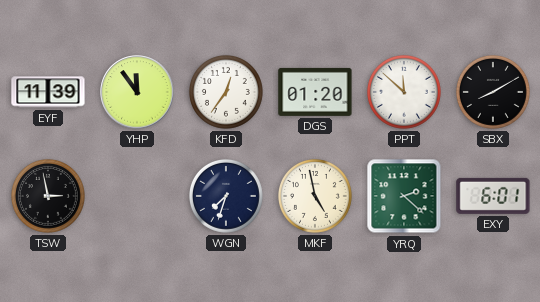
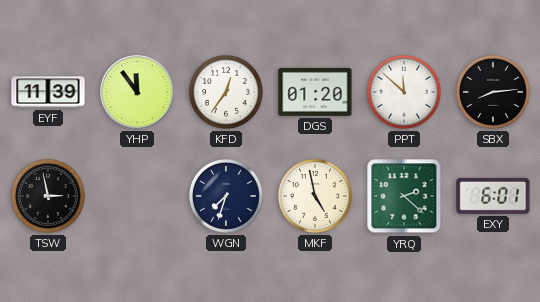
SBX: 8:10 -> 8:14
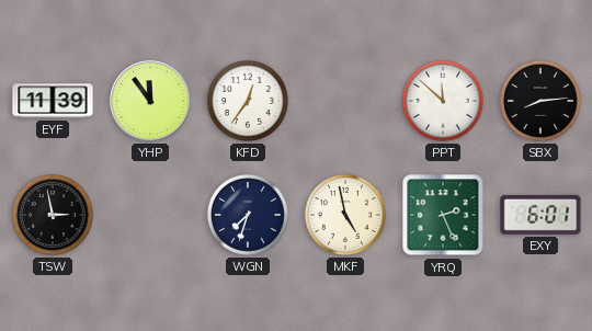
DGS: 01:20 -> none
YRQ: 2:22 -> 2:26
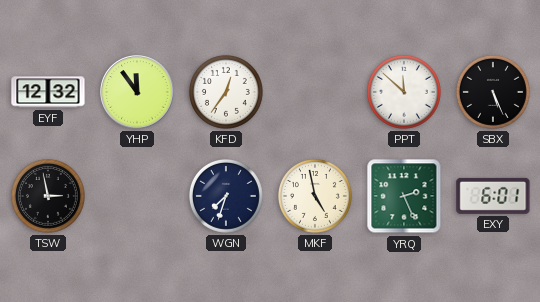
EYF: 11:39 -> 12:32
SBX: 8:14 -> 5:26
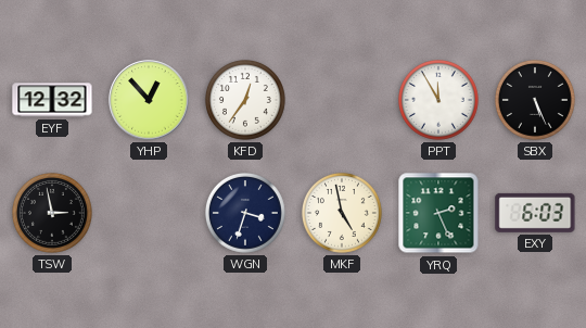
YHP: 11:54 -> 12:53
PPT: 11:52 -> 11:55
WGN: 7:33 -> 3:33
EXY: 6:01 -> 6:03
